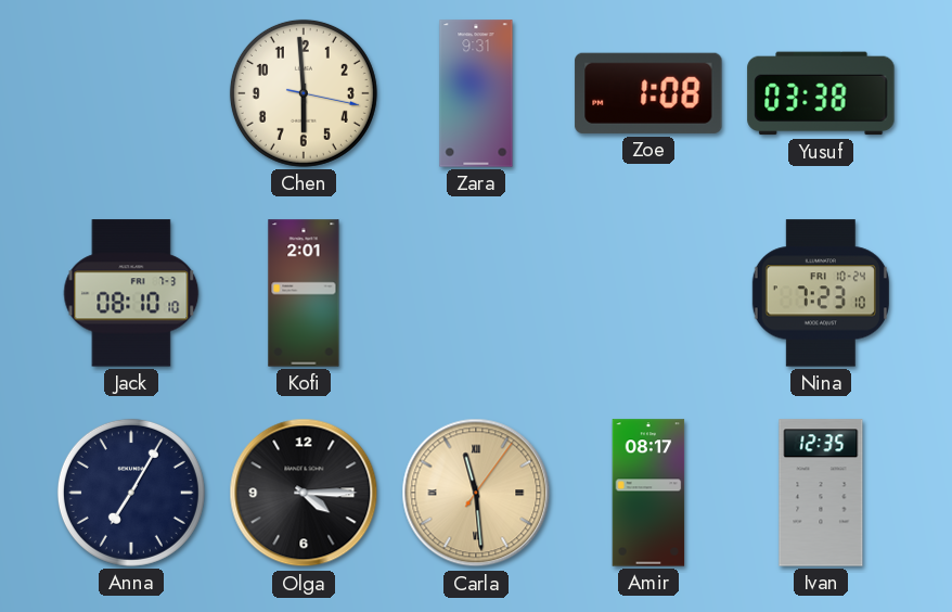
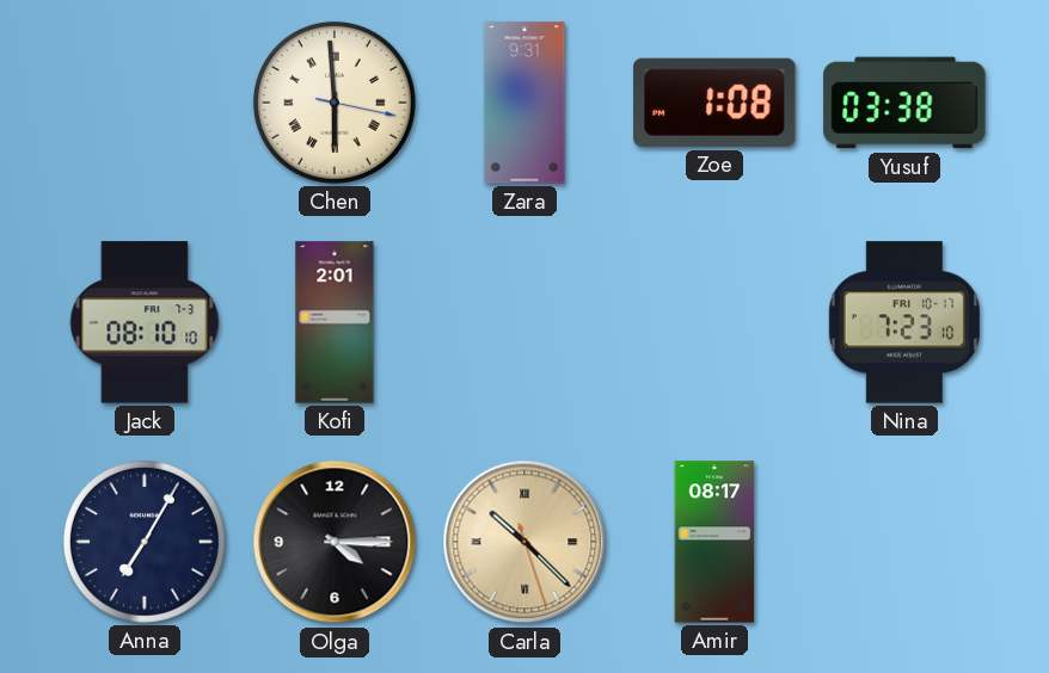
Chen numerals: Arabic -> Roman
Nina date: FRI 10-24 -> FRI 10-17
Carla: 11:29 -> 10:22
Ivan: 12:35 -> none
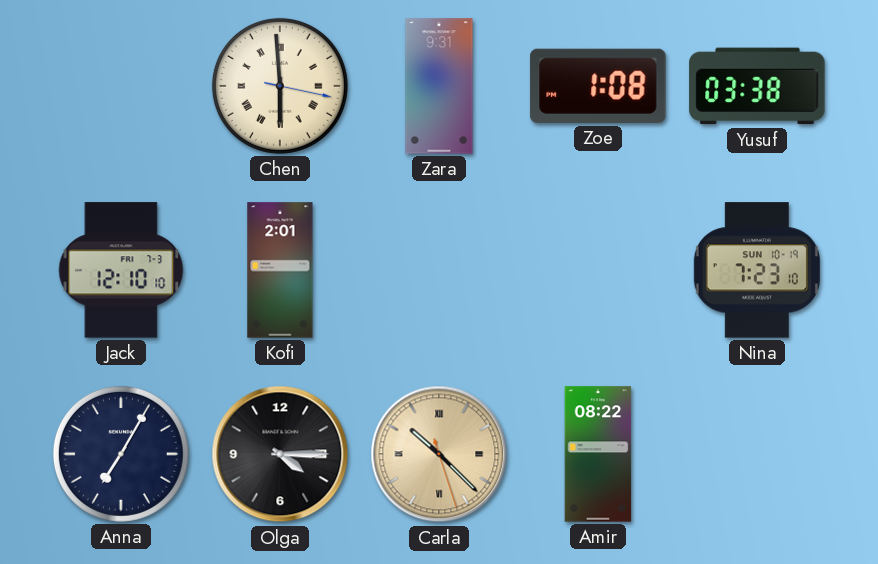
Jack: 08:10 -> 12:10
Nina date: FRI 10-17 -> SUN 10-19
Amir: 08:17 -> 08:22
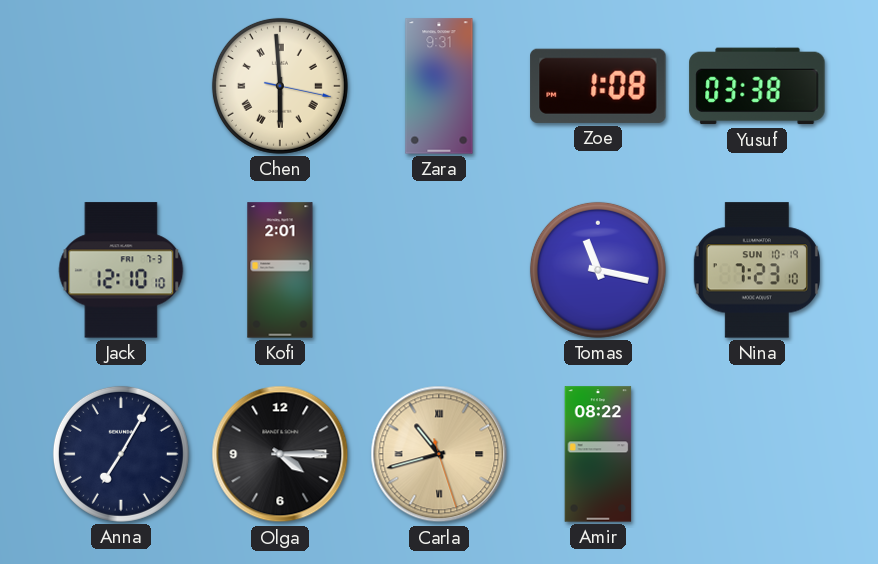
Tomas: none -> 11:17
Carla: 10:22 -> 10:42
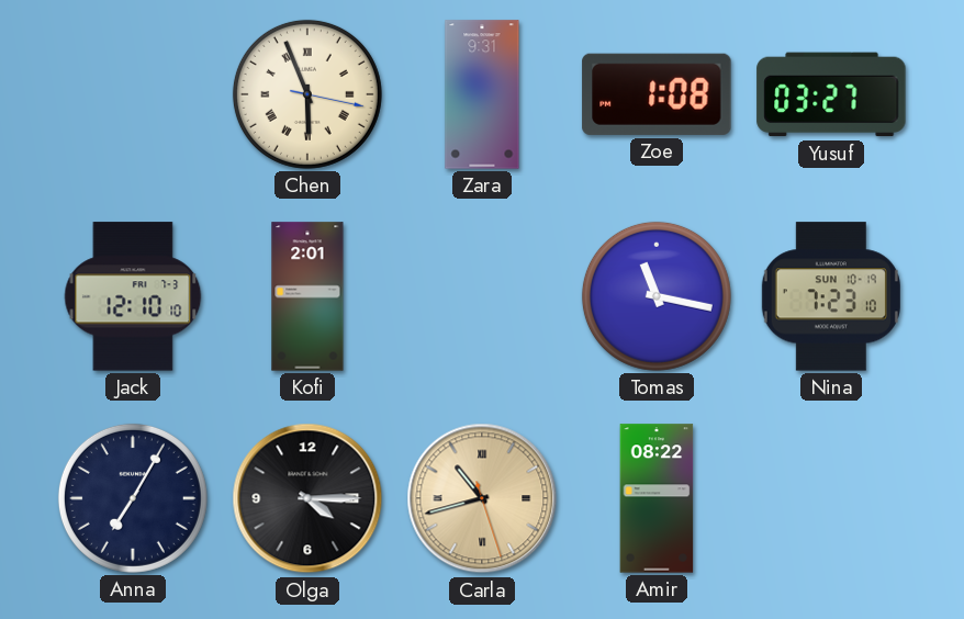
Chen: 5:59 -> 5:56
Yusuf: 03:38 -> 03:27
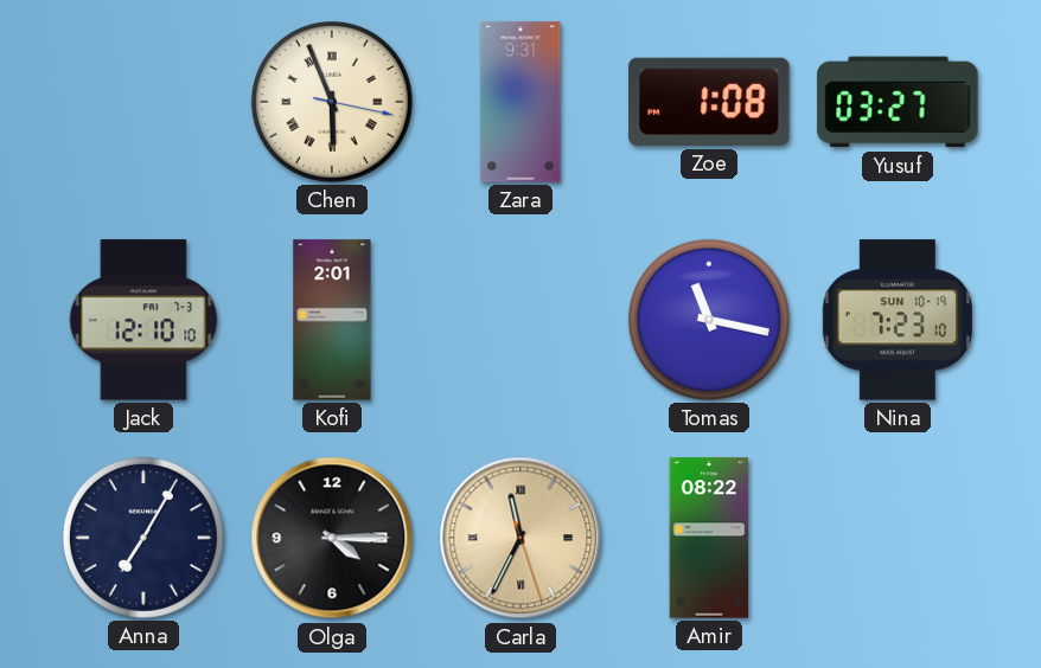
Carla: 10:42 -> 11:34
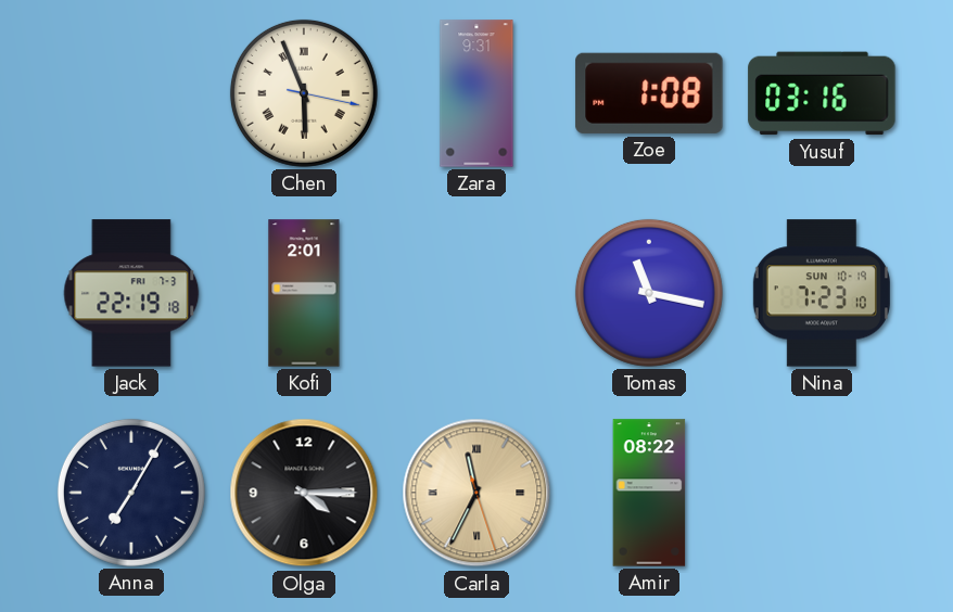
Yusuf: 03:27 -> 03:16
Jack: 12:10 -> 22:19
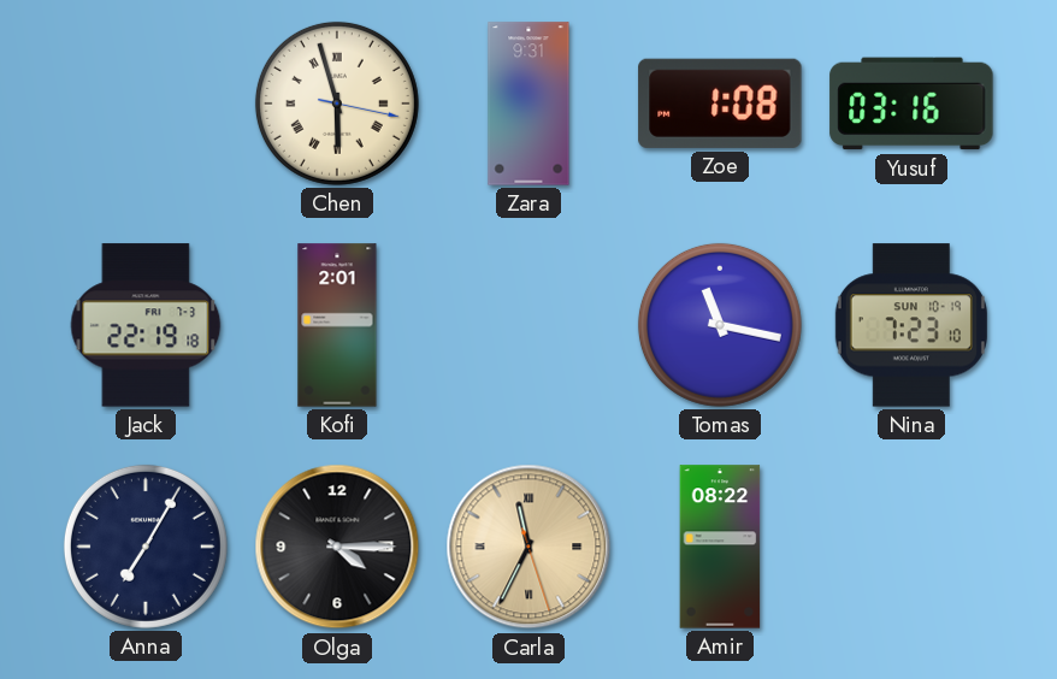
Chen: 5:56 -> 5:57
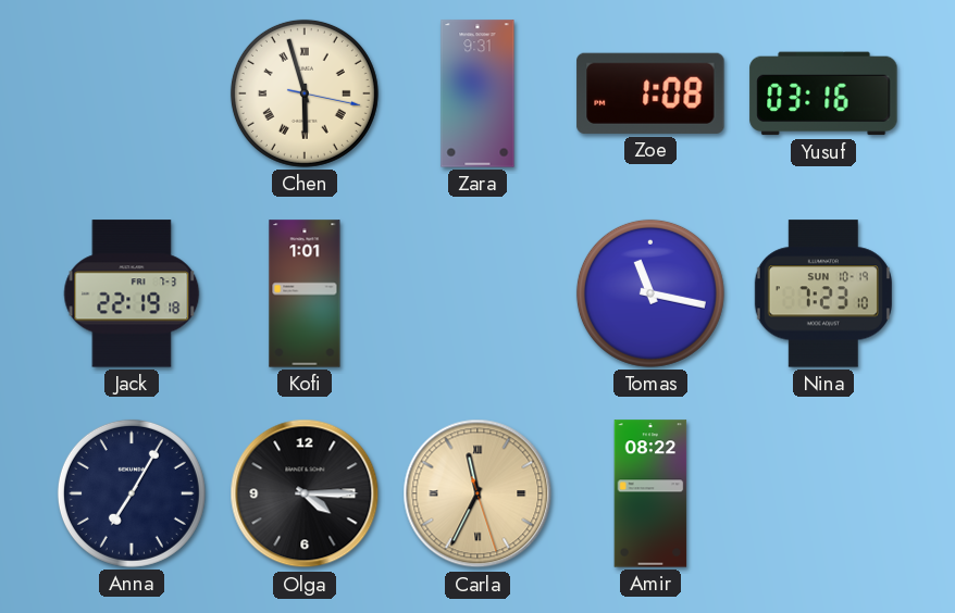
Kofi: 2:01 -> 1:01
